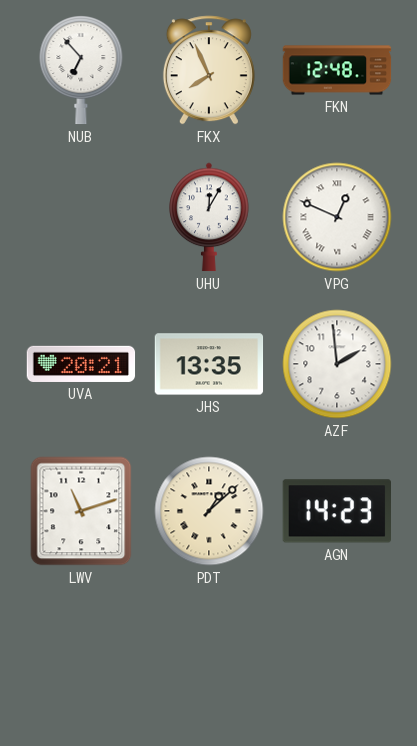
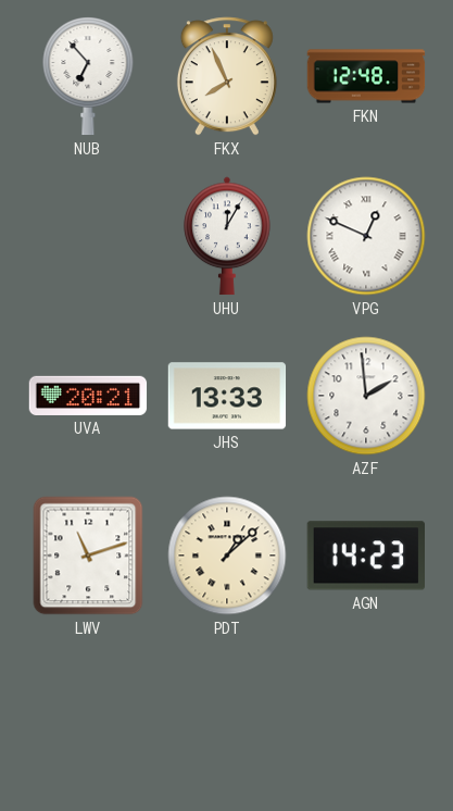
JHS: 13:35 -> 13:33
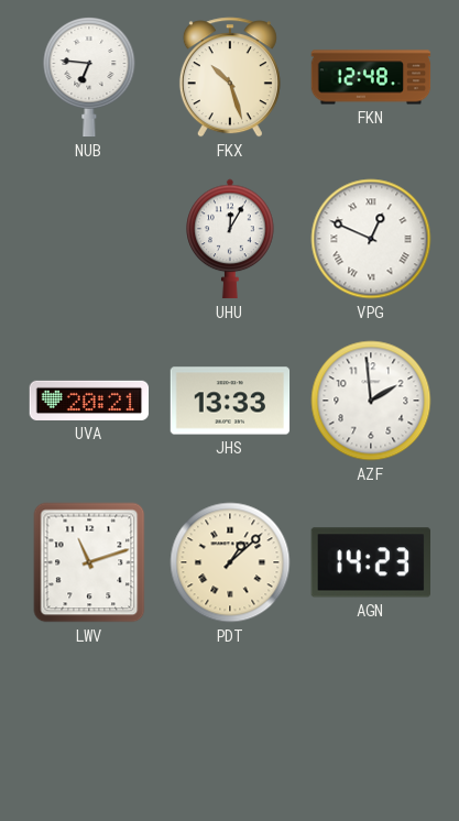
NUB: 6:53 -> 6:46
FKX: 7:56 -> 10:27
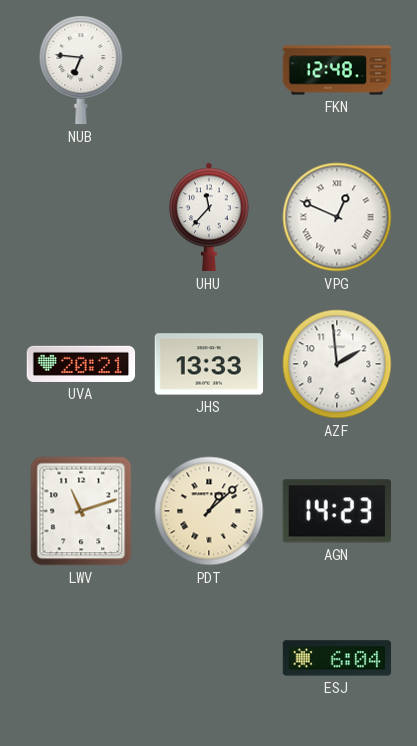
FKX: 10:27 -> none
UHU: 12:05 -> 11:37
ESJ: none -> 6:04
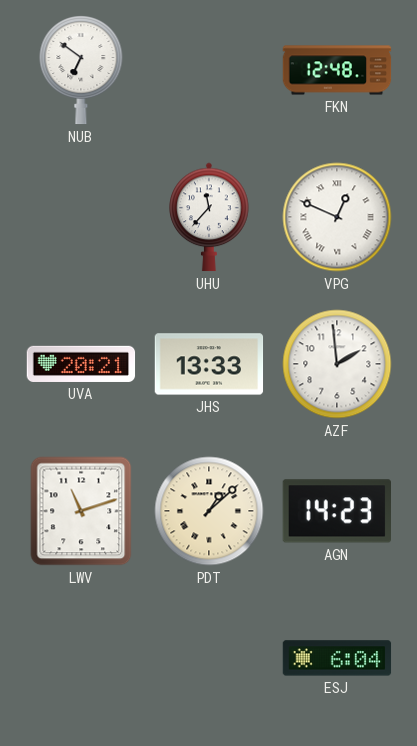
NUB: 6:46 -> 6:51
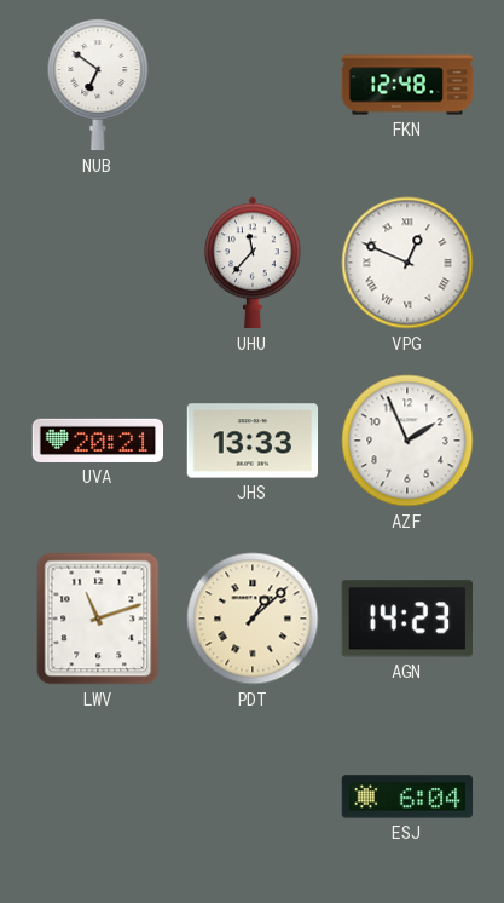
AZF: 1:59 -> 1:56
